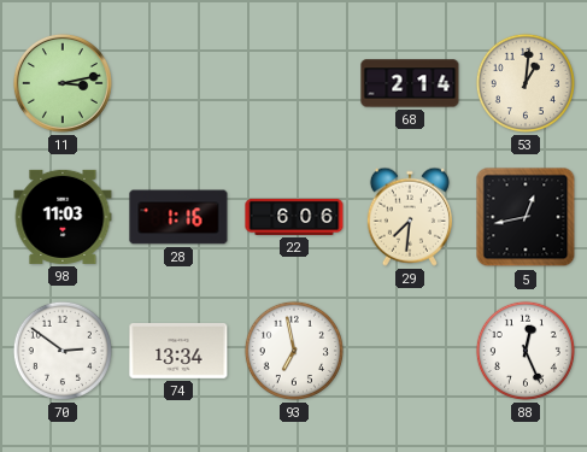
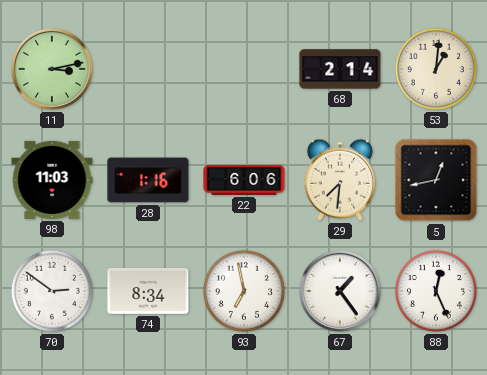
74: 13:34 -> 8:34
67: none -> 1:24
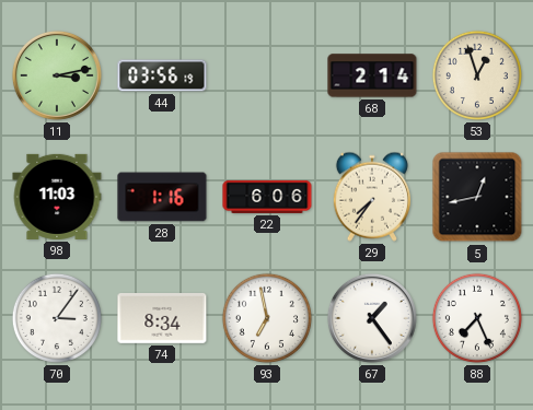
44: none -> 03:56
53: 1:01 -> 12:57
29: 7:31 -> 7:36
70: 2:51 -> 3:06
88: 12:26 -> 7:26
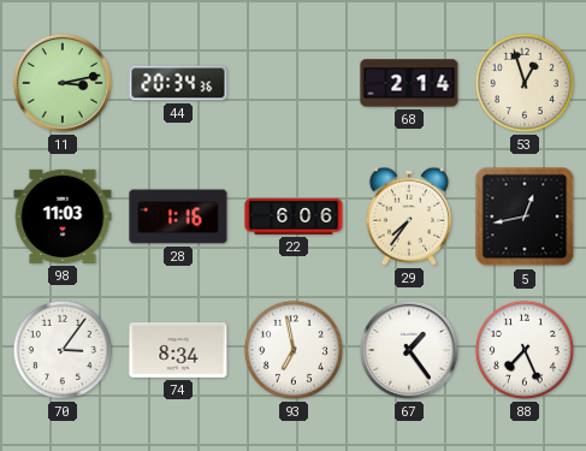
44: 03:56 -> 20:34
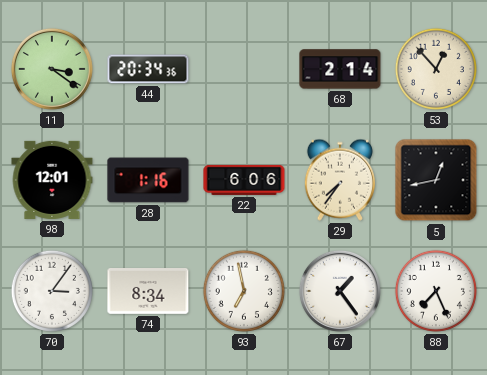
11: 3:13 -> 3:21
53: 12:57 -> 12:53
98: 11:03 -> 12:01
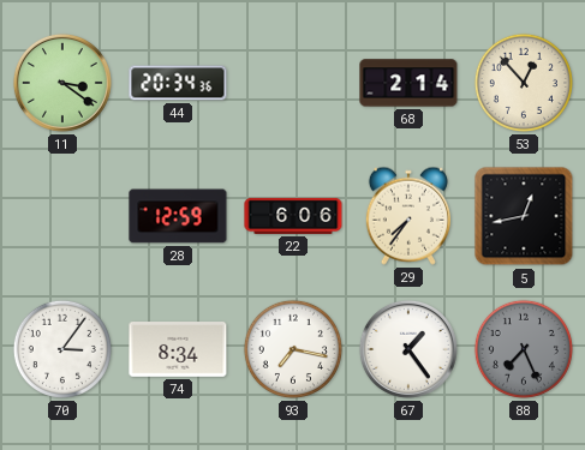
98: 12:01 -> none
28: 1:16 -> 12:59
93: 6:58 -> 7:17
88 dial: white -> grey
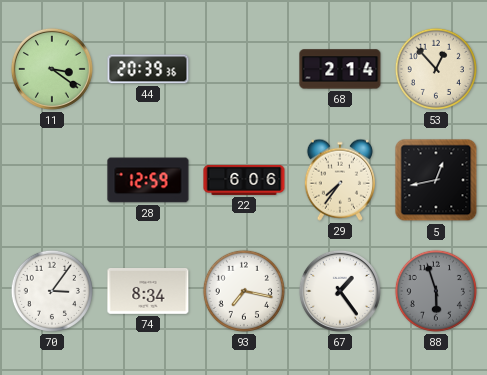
44: 20:34 -> 20:39
88: 7:26 -> 5:57
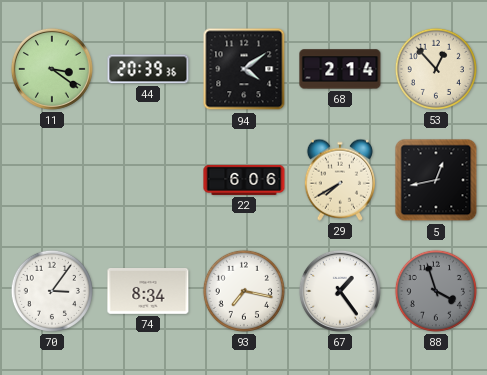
94: none -> 4:09
28: 12:59 -> none
29: 7:36 -> 7:40
88: 5:57 -> 3:57
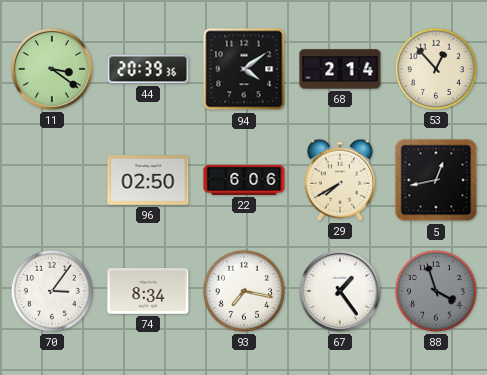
96: none -> 02:50
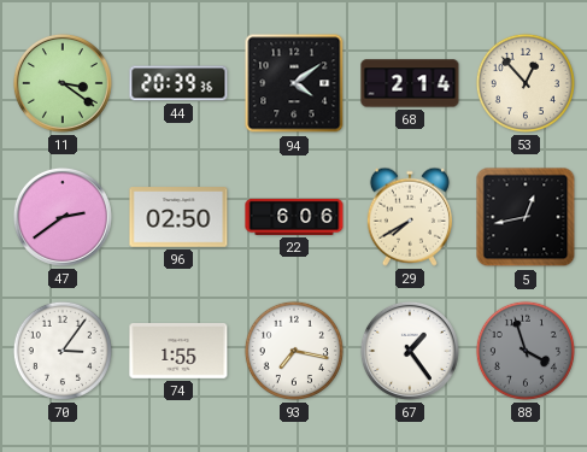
47: none -> 2:39
74: 8:34 -> 1:55
